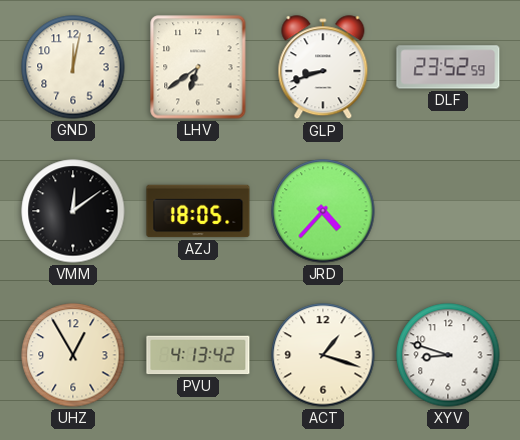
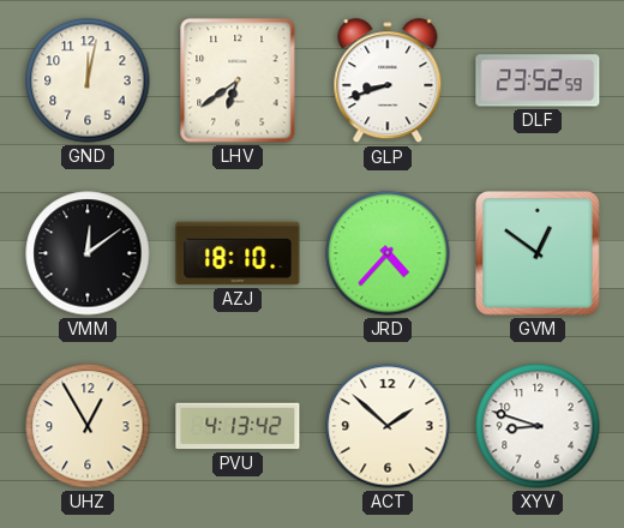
AZJ: 18:05 -> 18:10
GVM: none -> 12:51
ACT: 1:18 -> 1:52
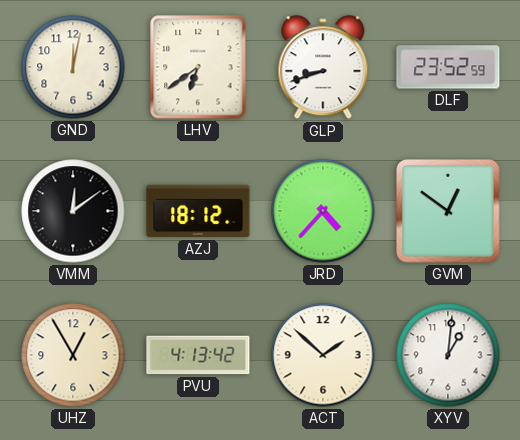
AZJ: 18:10 -> 18:12
XYV: 8:48 -> 1:01
